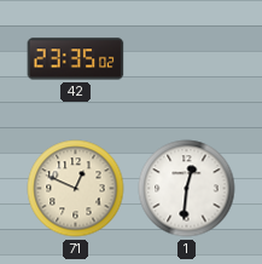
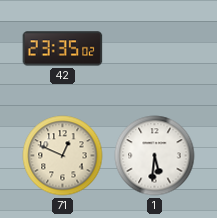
1: 12:31 -> 5:31
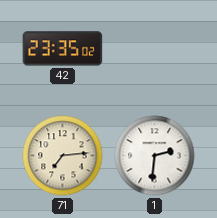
71: 12:49 -> 7:14
1: 5:31 -> 2:31
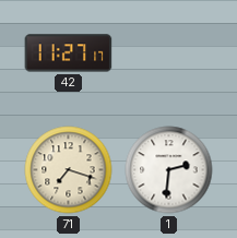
42: 23:35 -> 11:27
71: 7:14 -> 7:18
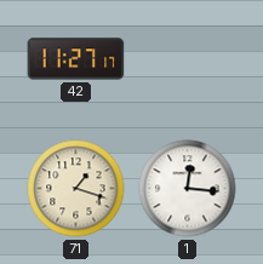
71: 7:18 -> 1:18
1: 2:31 -> 12:16
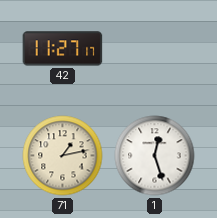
71: 1:18 -> 1:13
1: 12:16 -> 12:27
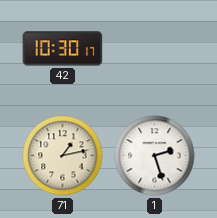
42: 11:27 -> 10:30
1: 12:27 -> 2:27
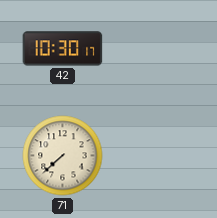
71: 1:13 -> 7:38
1: 2:27 -> none
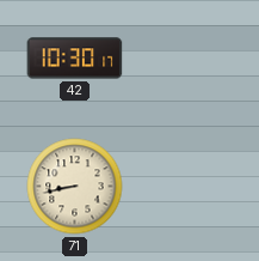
71: 7:38 -> 8:43
